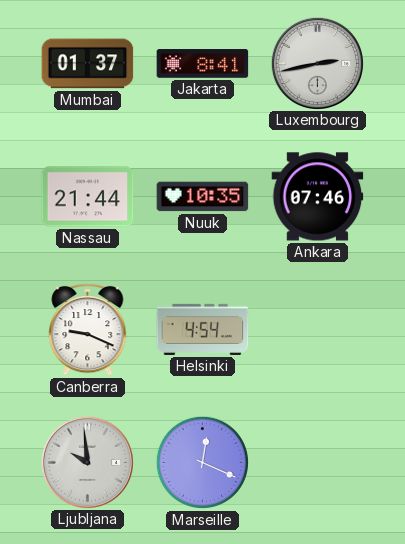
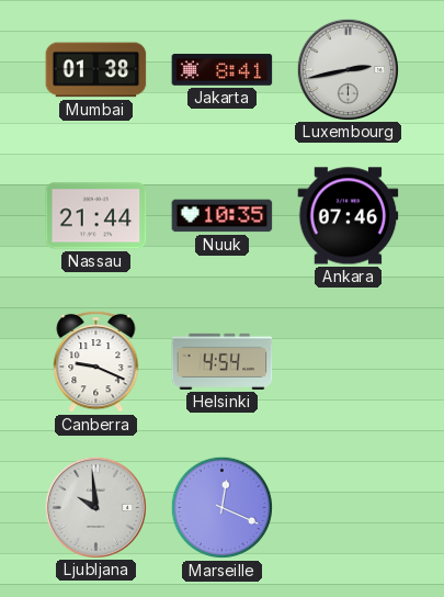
Mumbai: 01:37 -> 01:38
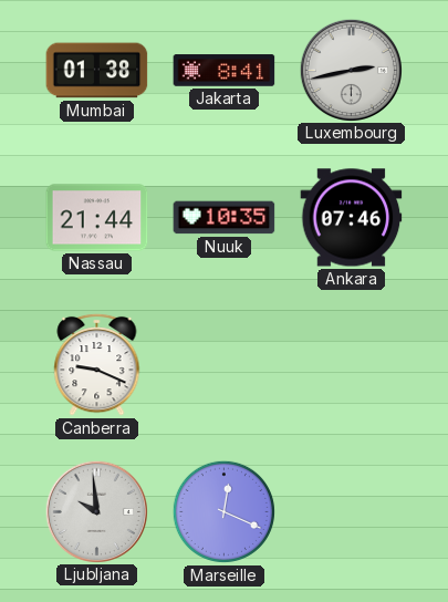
Helsinki: 4:54 -> none
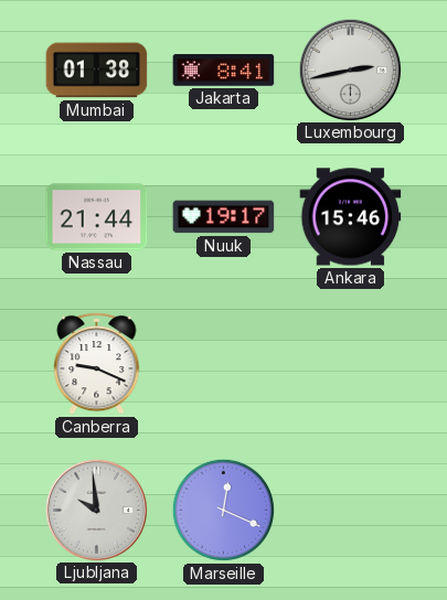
Nuuk: 10:35 -> 19:17
Ankara: 07:46 -> 15:46
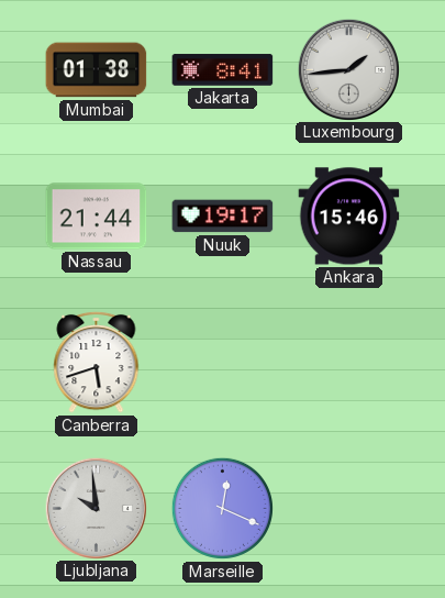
Luxembourg: 2:43 -> 1:44
Canberra: 9:19 -> 5:42
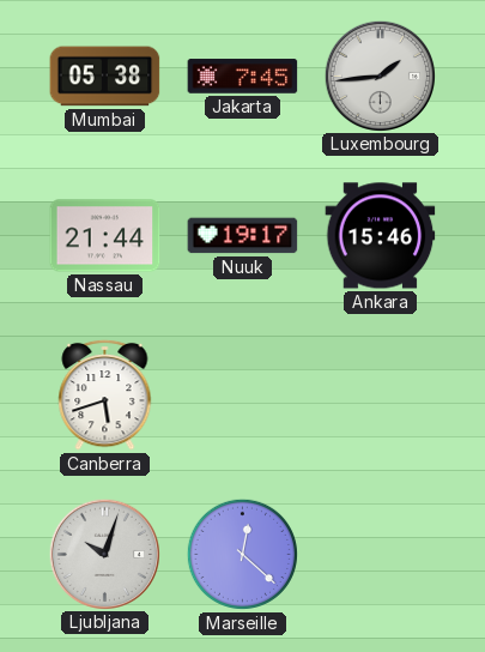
Mumbai: 01:38 -> 05:38
Jakarta: 8:41 -> 7:45
Ljubljana: 9:59 -> 10:03
Marseille: 12:19 -> 12:22
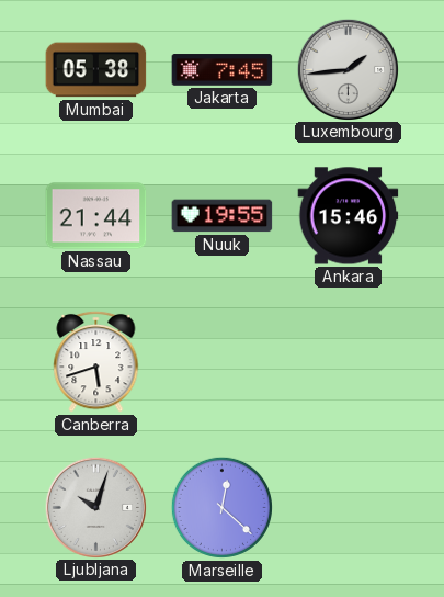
Nuuk: 19:17 -> 19:55
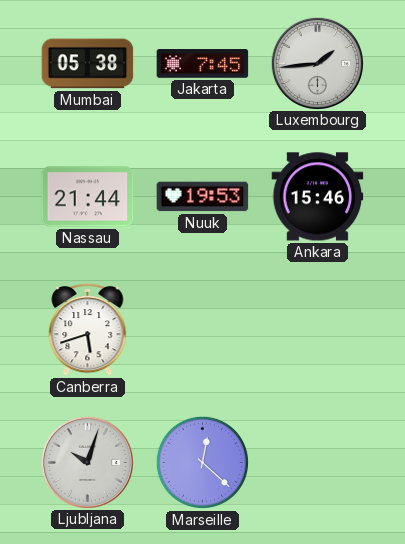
Nuuk: 19:55 -> 19:53
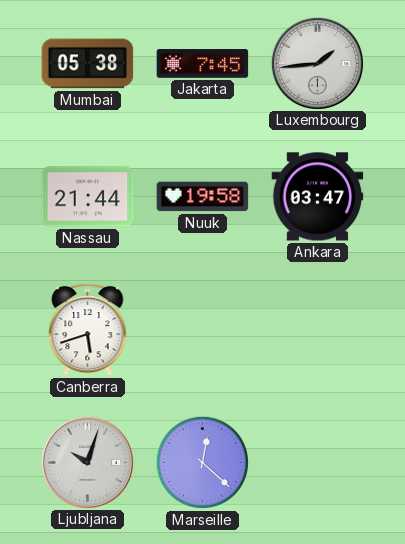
Nuuk: 19:53 -> 19:58
Ankara: 15:46 -> 03:47
